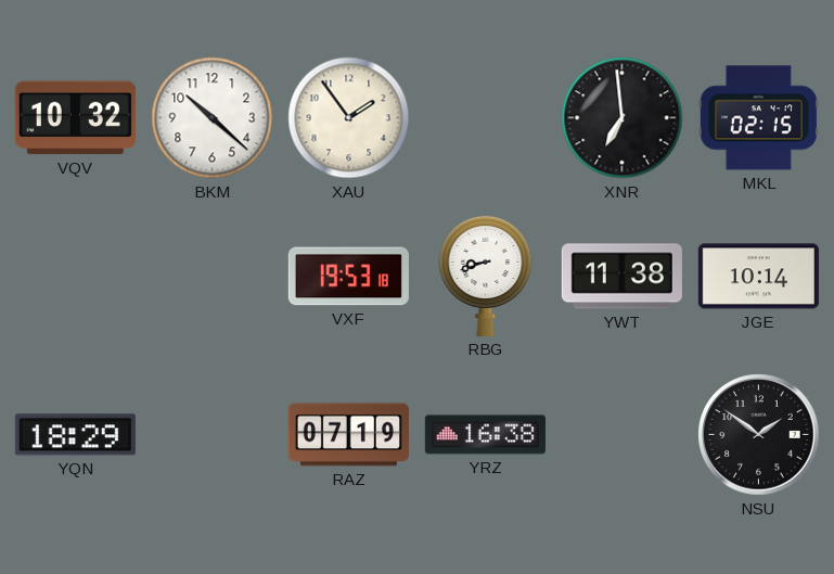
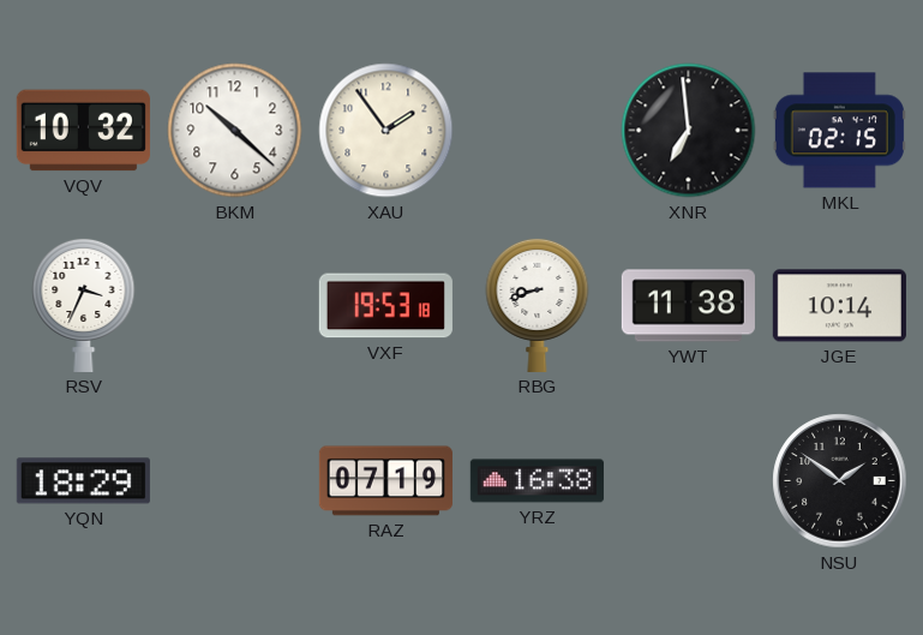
RSV: none -> 3:34
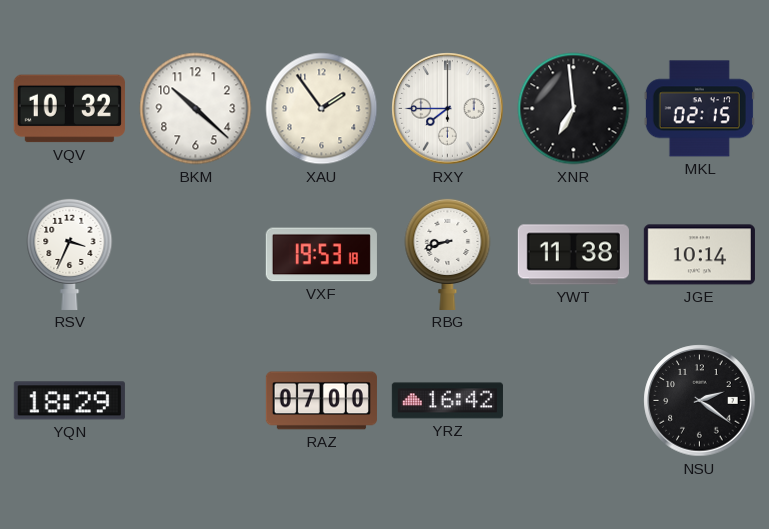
RXY: none -> 7:45
RAZ: 07:19 -> 07:00
YRZ: 16:38 -> 16:42
NSU: 1:51 -> 2:21
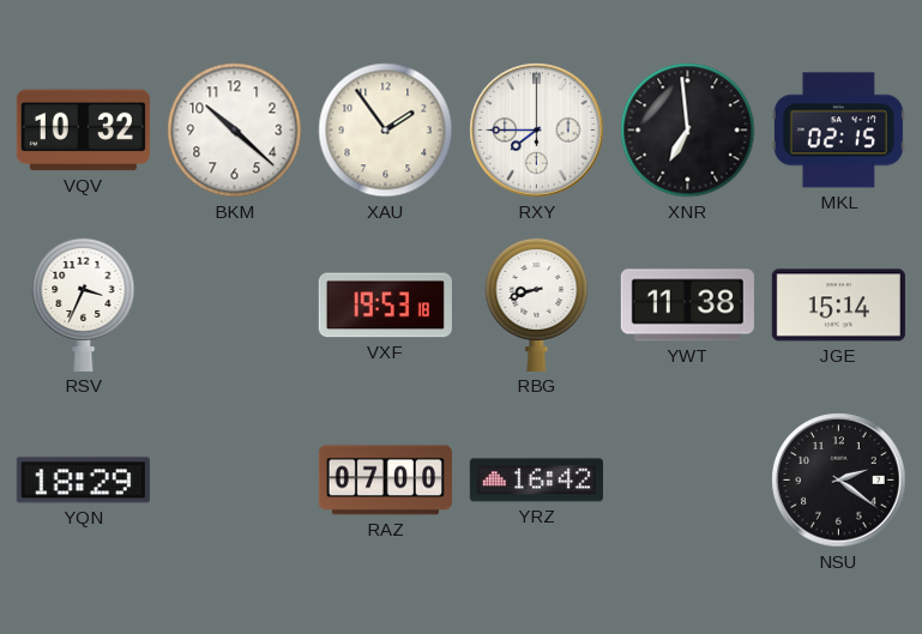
JGE: 10:14 -> 15:14
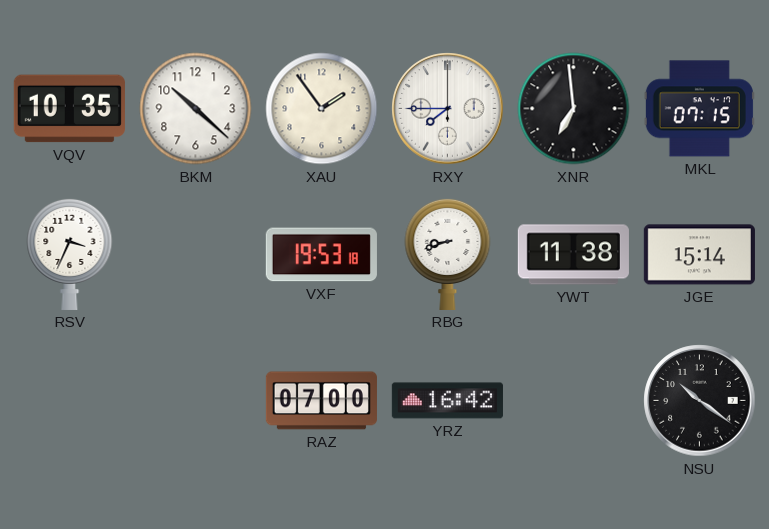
VQV: 10:32 -> 10:35
MKL: 02:15 -> 07:15
YQN: 18:29 -> none
NSU: 2:21 -> 10:21
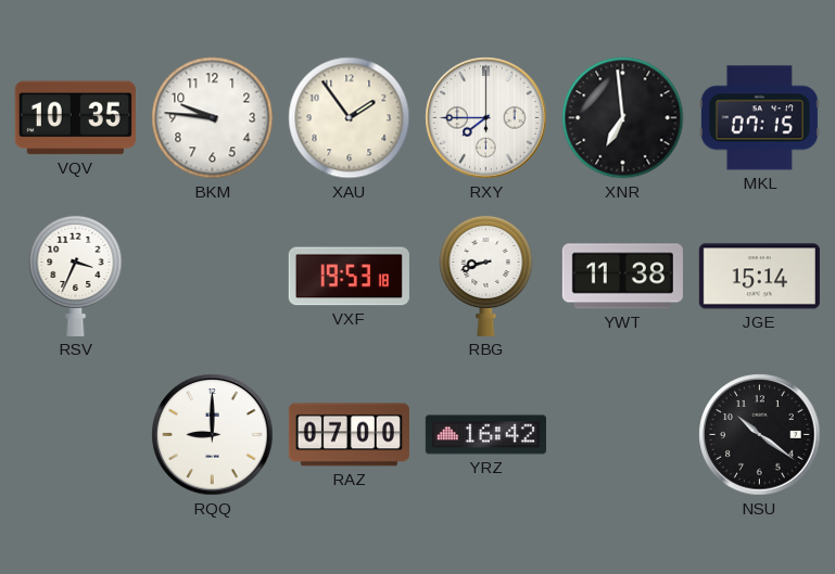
BKM: 10:22 -> 9:46
RQQ: none -> 9:00
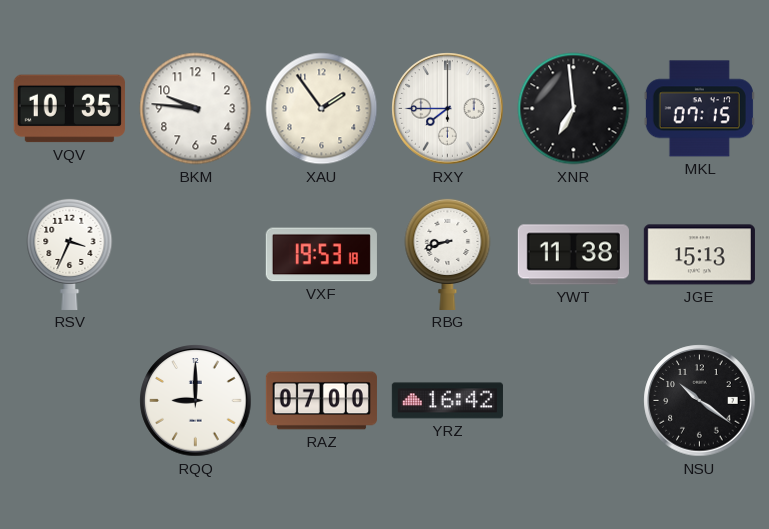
JGE: 15:14 -> 15:13
